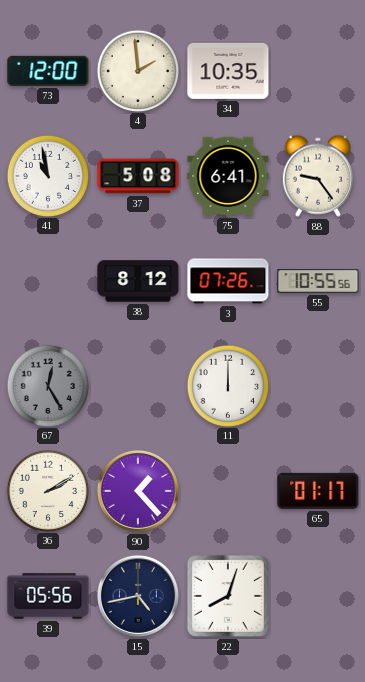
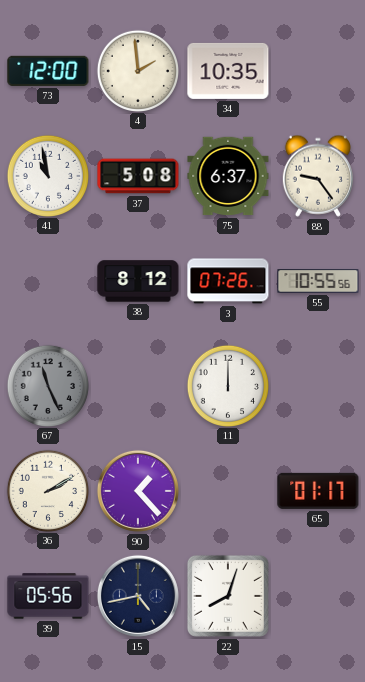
75: 6:41 -> 6:37
67: 12:25 -> 11:26
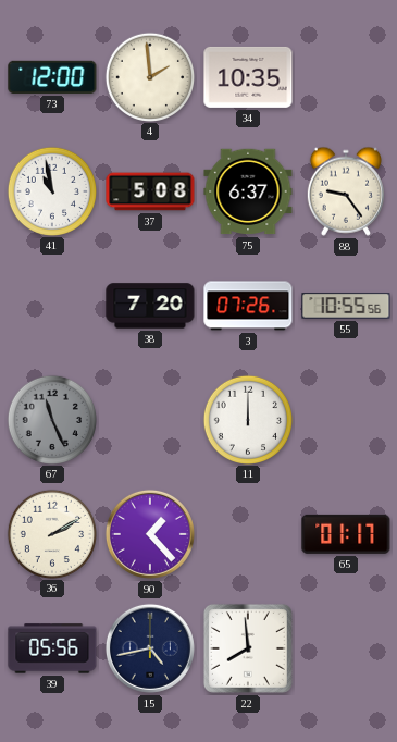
38: 8:12 -> 7:20
22: 8:03 -> 7:59
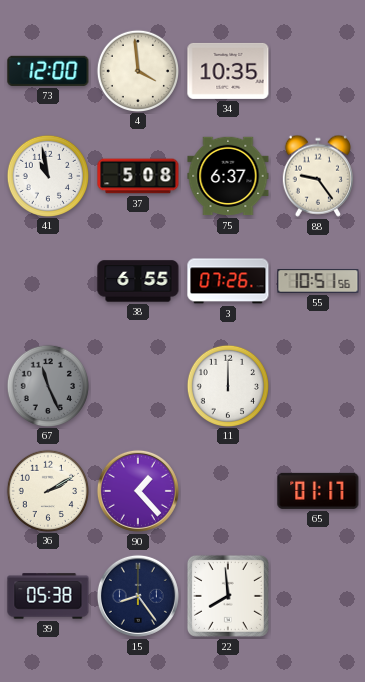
4: 1:59 -> 3:59
38: 7:20 -> 6:55
55: 10:55 -> 10:51
39: 05:56 -> 05:38
15: 4:43 -> 8:24
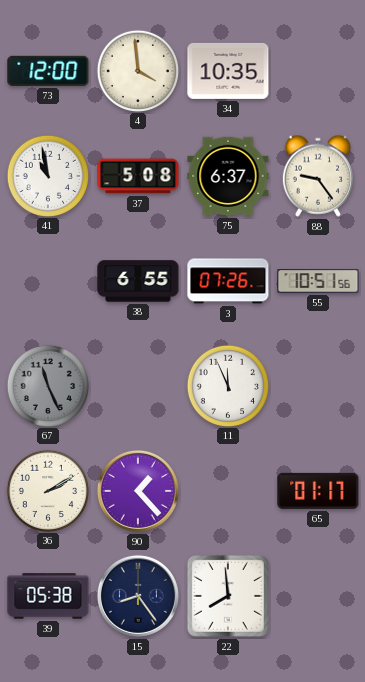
11: 12:00 -> 11:56
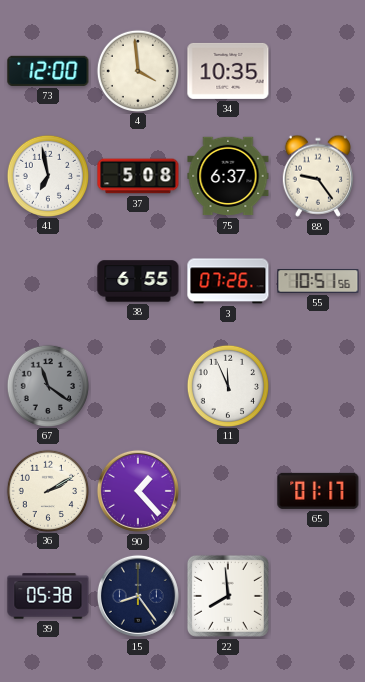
41: 10:58 -> 6:58
67: 11:26 -> 11:21
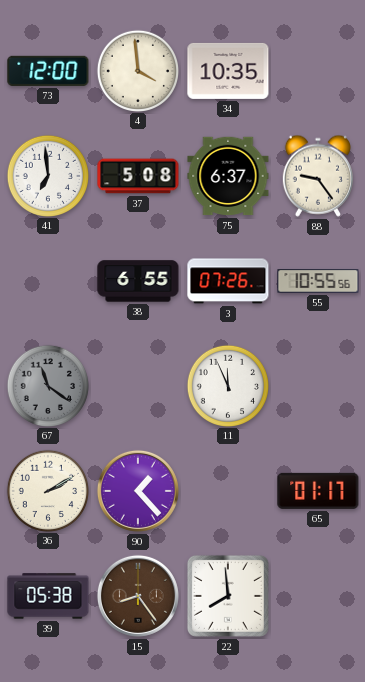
41: 6:58 -> 6:59
55: 10:51 -> 10:55
15 dial: navy -> brown
